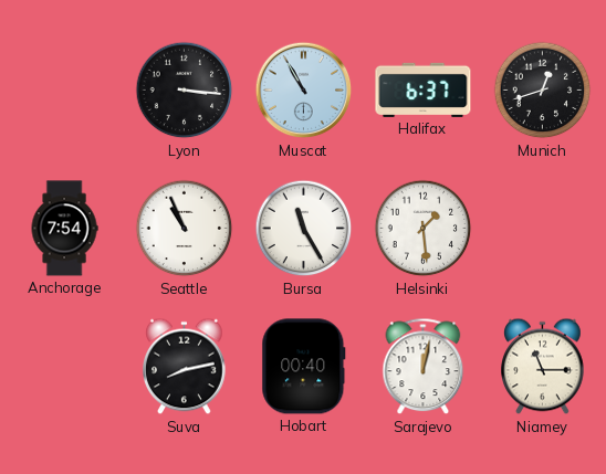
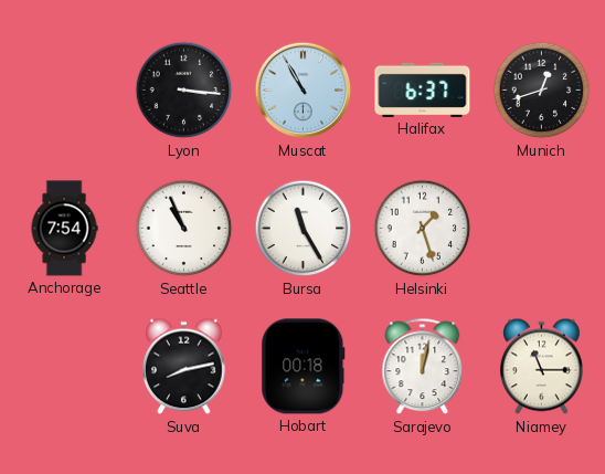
Helsinki: 1:29 -> 1:27
Hobart: 00:40 -> 00:18
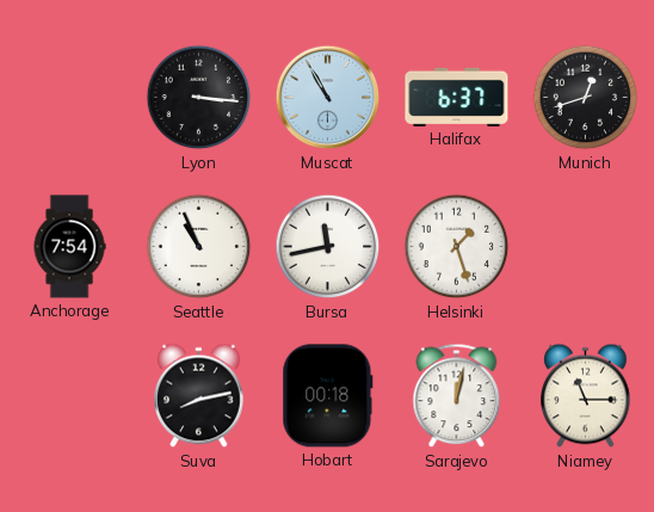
Bursa: 11:25 -> 11:43
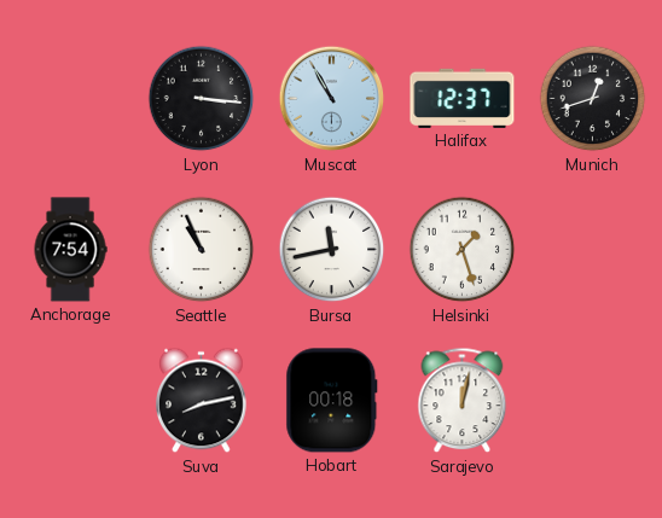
Halifax: 6:37 -> 12:37
Niamey: 11:15 -> none
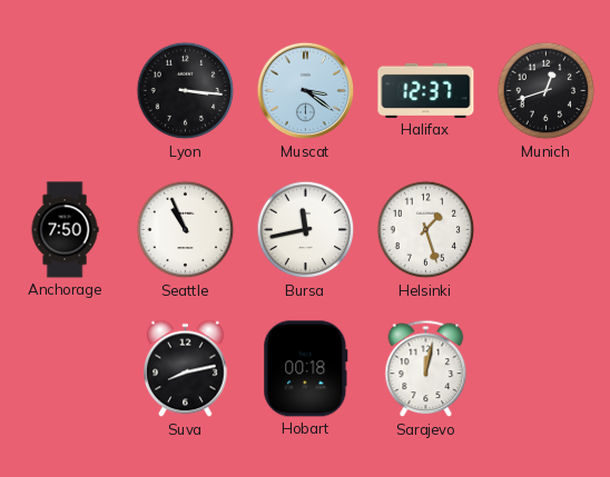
Muscat: 10:55 -> 3:21
Anchorage: 7:54 -> 7:50
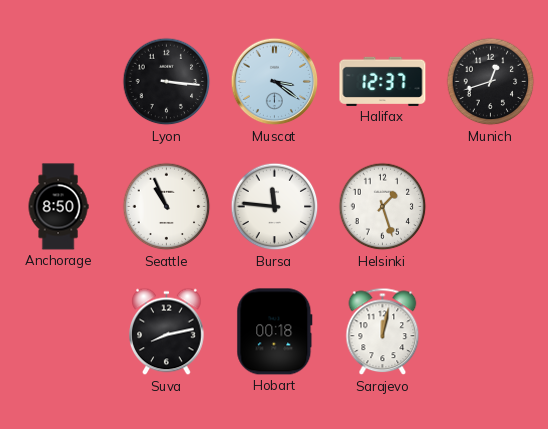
Anchorage: 7:50 -> 8:50
Bursa: 11:43 -> 11:46
